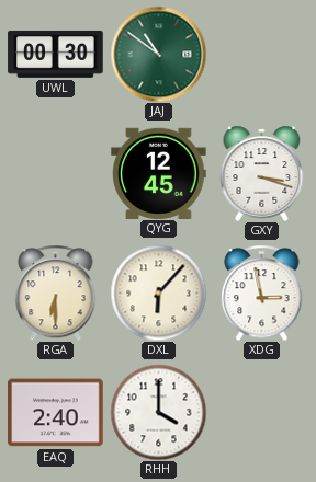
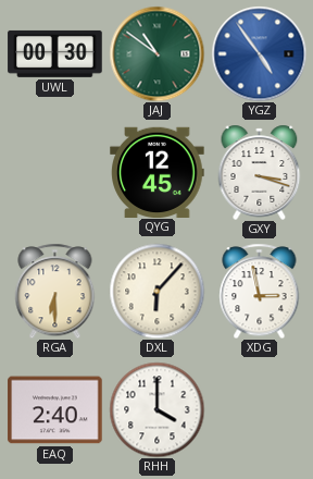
YGZ: none -> 4:54
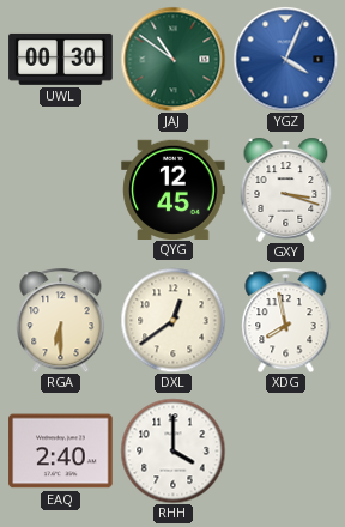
YGZ: 4:54 -> 4:04
DXL: 6:07 -> 12:39
XDG: 2:58 -> 7:58
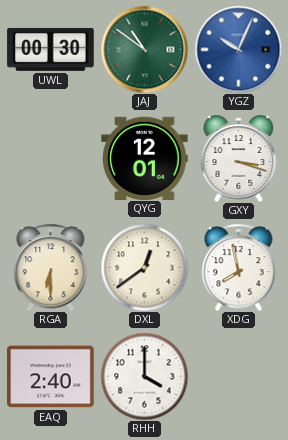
YGZ: 4:04 -> 10:04
QYG: 12:45 -> 12:01
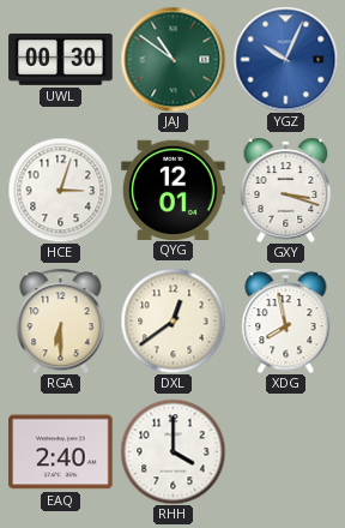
HCE: none -> 3:03
